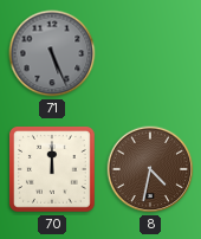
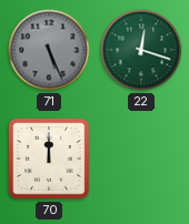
22: none -> 12:18
8: 4:32 -> none
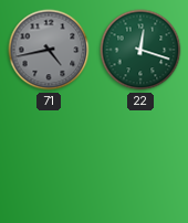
71: 5:26 -> 4:43
70: 12:00 -> none
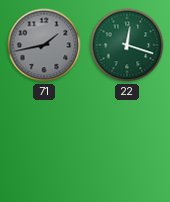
71: 4:43 -> 1:43
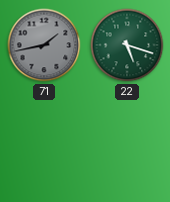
22: 12:18 -> 5:18
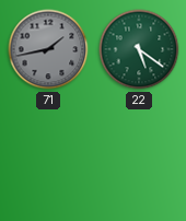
22: 5:18 -> 5:21
